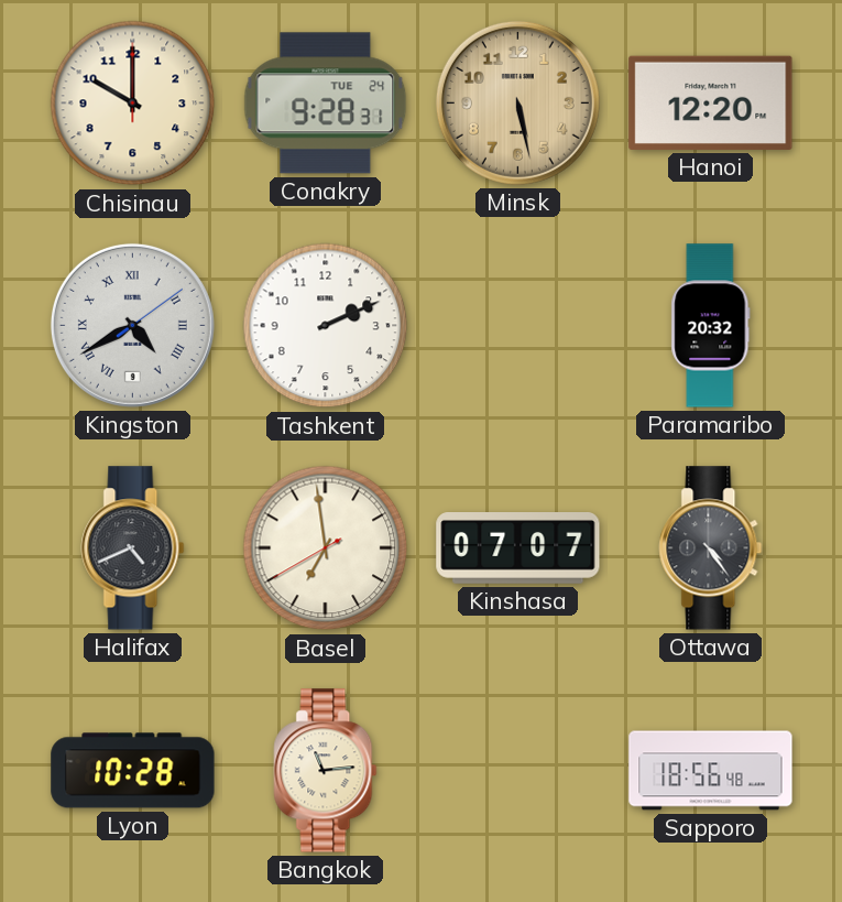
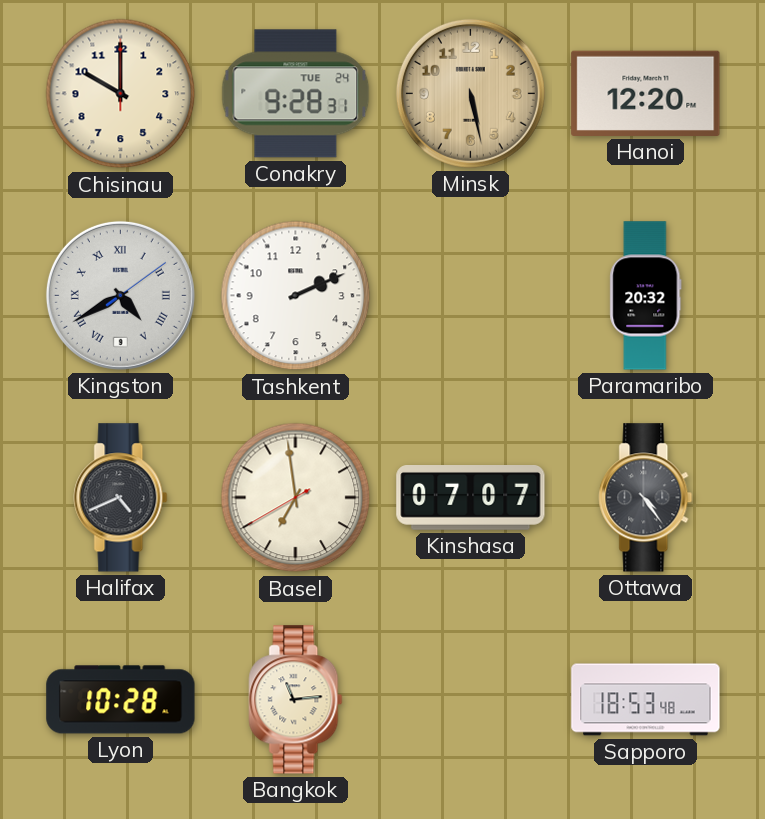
Sapporo: 18:56 -> 18:53
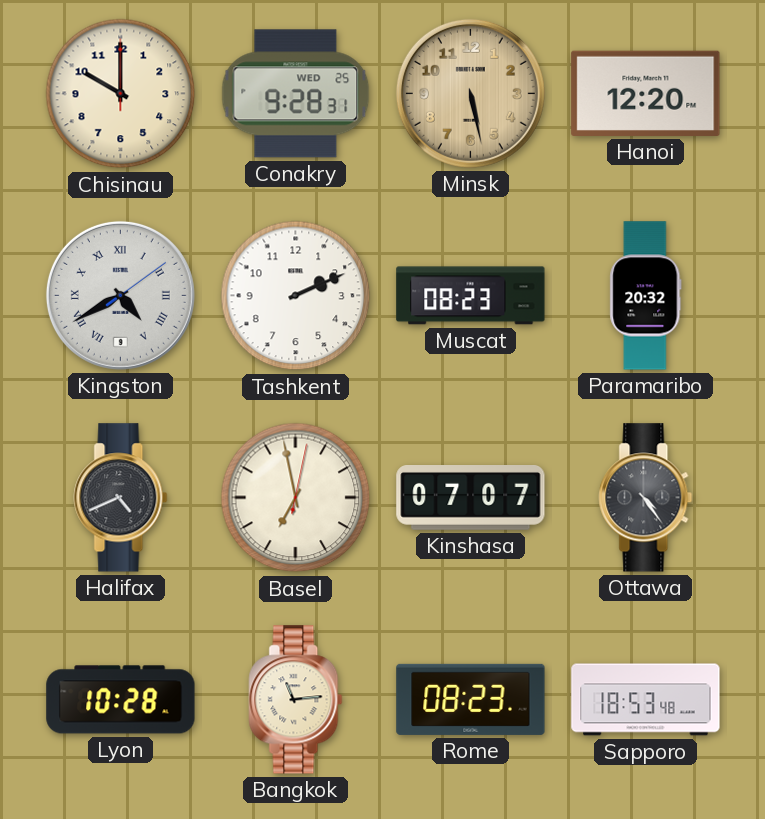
Conakry date: TUE 24 -> WED 25
Muscat: none -> 08:23
Basel: 6:58:40 -> 6:58:02
Rome: none -> 08:23
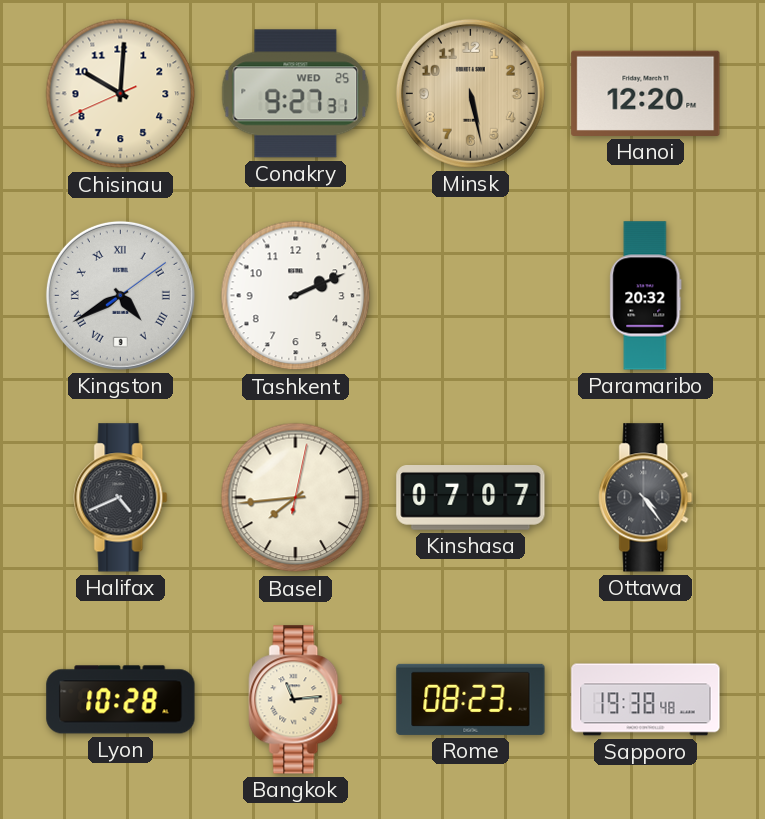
Chisinau: 10:00:00 -> 10:00:41
Conakry: 9:28 -> 9:27
Muscat: 08:23 -> none
Basel: 6:58 -> 7:44
Sapporo: 18:53 -> 19:38
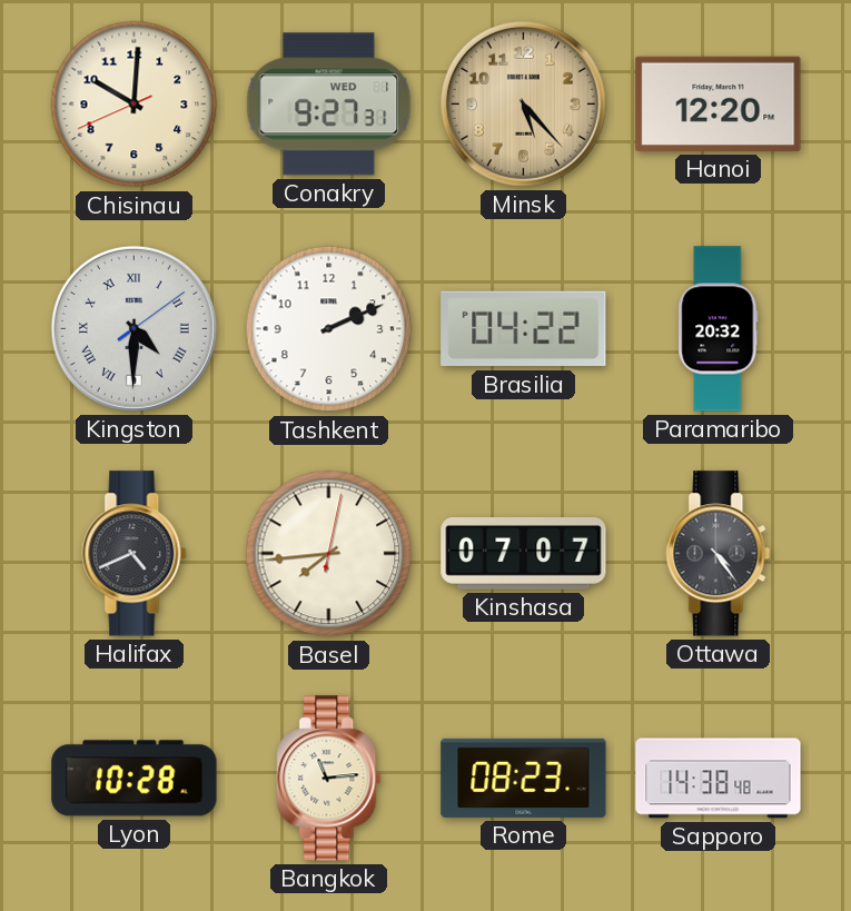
Conakry date: WED 25 -> WED 1
Minsk: 5:28 -> 5:23
Kingston: 4:40 -> 4:30
Brasilia: none -> 04:22
Sapporo: 19:38 -> 14:38
